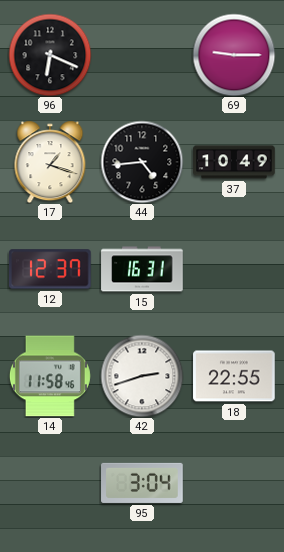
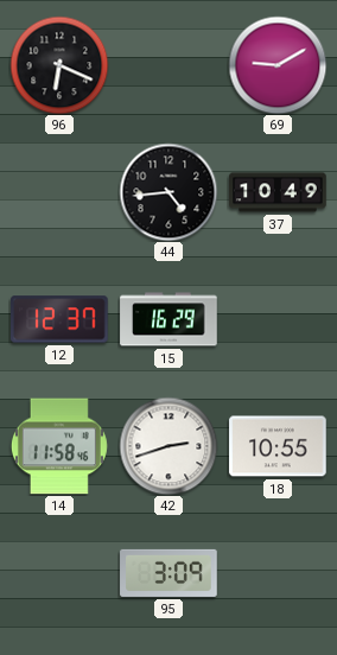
69: 9:15 -> 9:10
17: 1:18 -> none
15: 16:31 -> 16:29
18: 22:55 -> 10:55
95: 3:04 -> 3:09
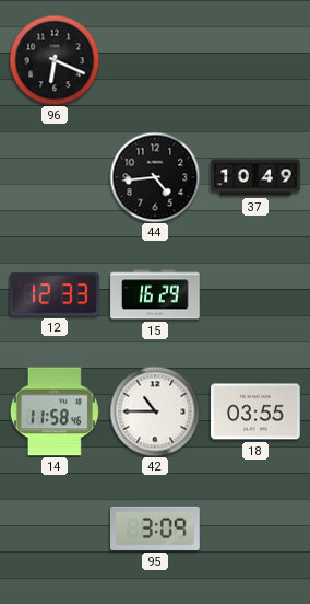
69: 9:10 -> none
12: 12:37 -> 12:33
42: 2:42 -> 10:45
18: 10:55 -> 03:55
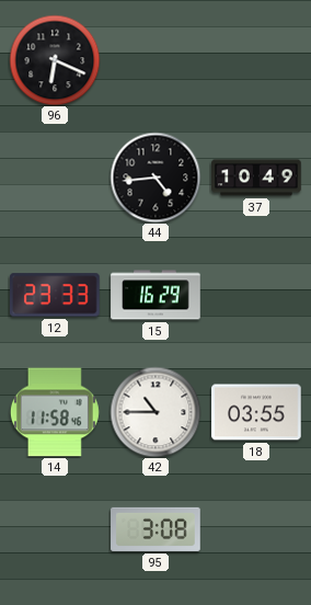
12: 12:33 -> 23:33
95: 3:09 -> 3:08
